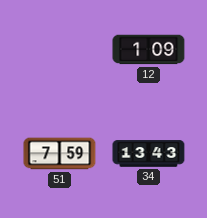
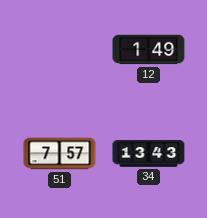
12: 1:09 -> 1:49
51: 7:59 -> 7:57
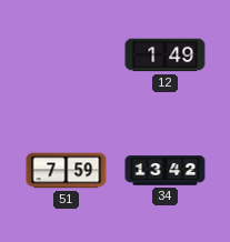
51: 7:57 -> 7:59
34: 13:43 -> 13:42
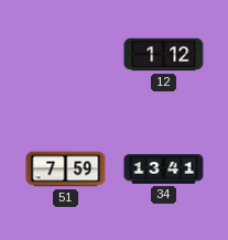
12: 1:49 -> 1:12
34: 13:42 -> 13:41
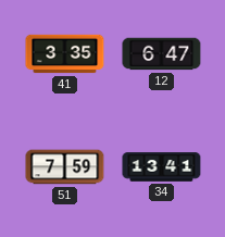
41: none -> 3:35
12: 1:12 -> 6:47
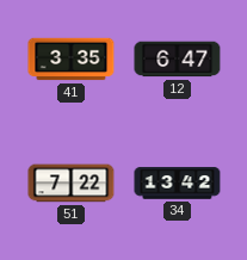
51: 7:59 -> 7:22
34: 13:41 -> 13:42
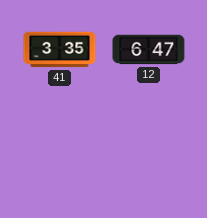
51: 7:22 -> none
34: 13:42 -> none
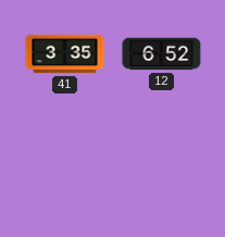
12: 6:47 -> 6:52
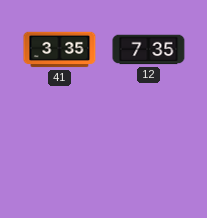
12: 6:52 -> 7:35
